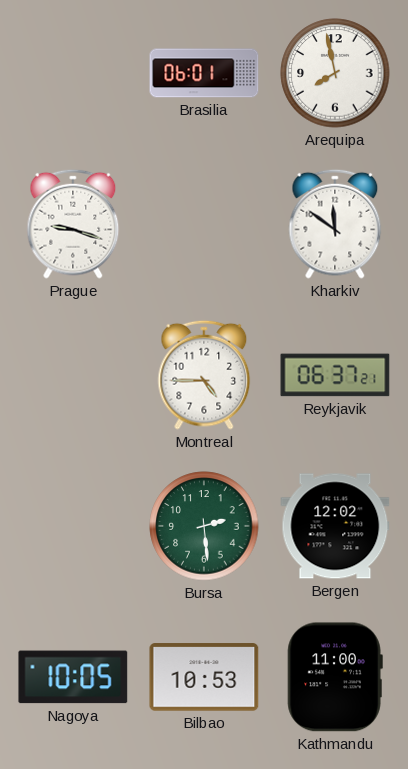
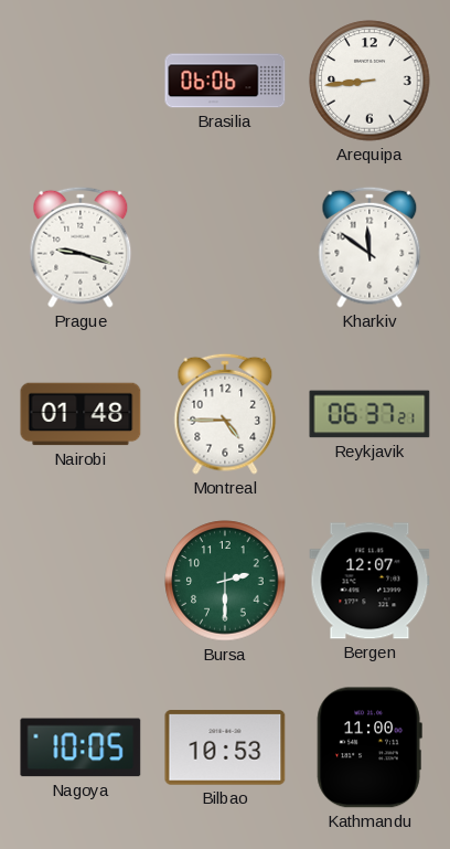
Brasilia: 06:01 -> 06:06
Arequipa: 7:58 -> 8:44
Nairobi: none -> 01:48
Bursa: 2:29 -> 2:30
Bergen: 12:02 -> 12:07
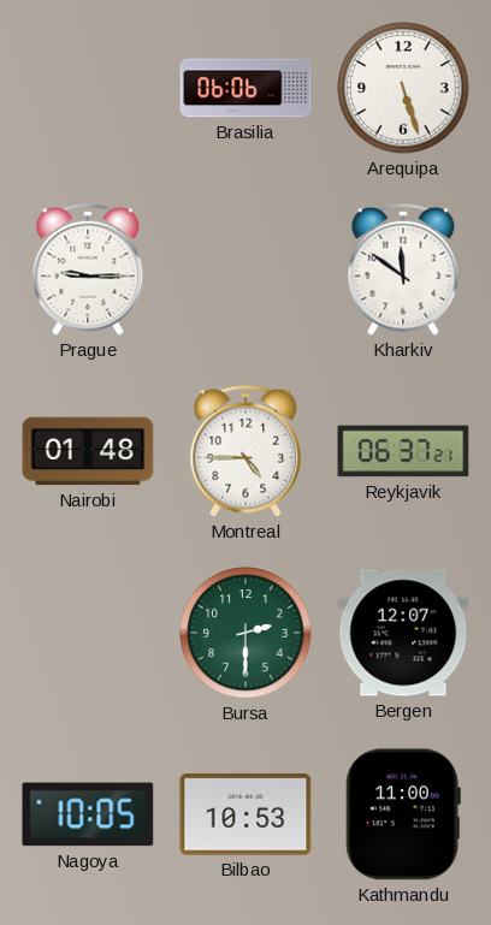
Arequipa: 8:44 -> 5:27
Prague: 9:18 -> 9:15
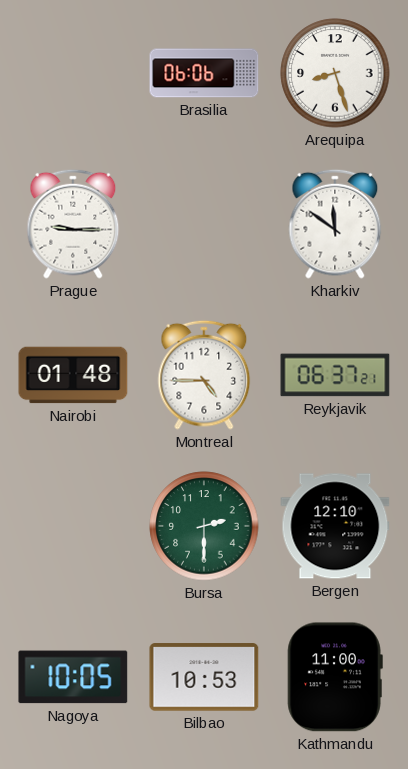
Arequipa: 5:27 -> 8:27
Bergen: 12:07 -> 12:10
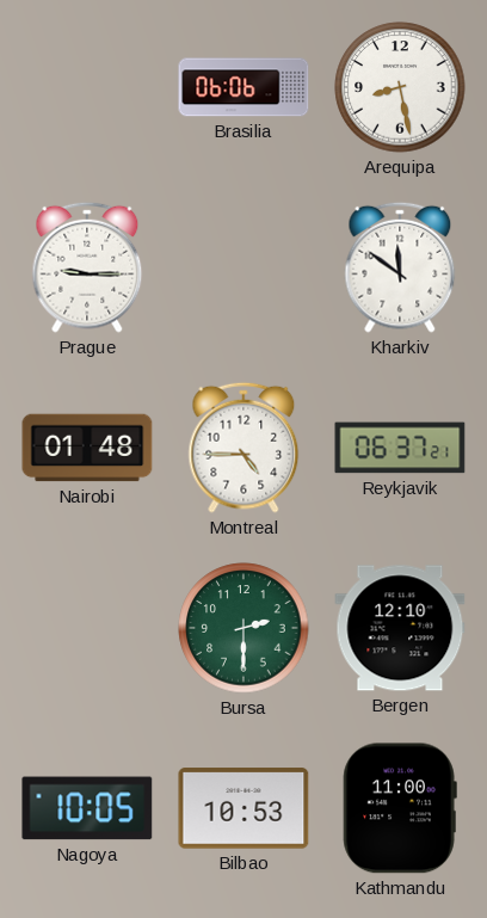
Arequipa: 8:27 -> 8:28
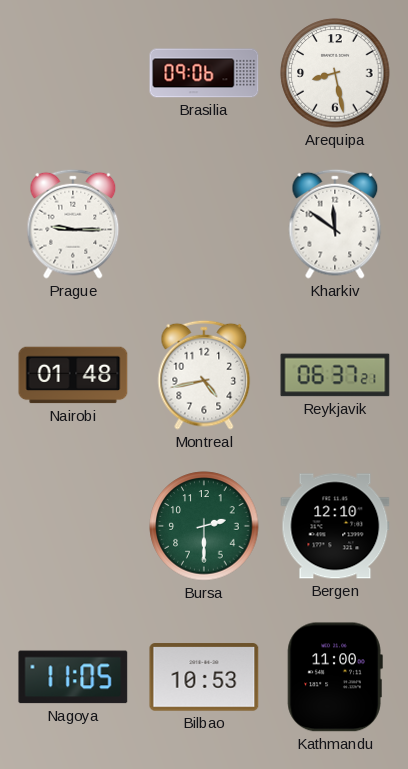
Brasilia: 06:06 -> 09:06
Montreal: 4:45 -> 4:43
Nagoya: 10:05 -> 11:05
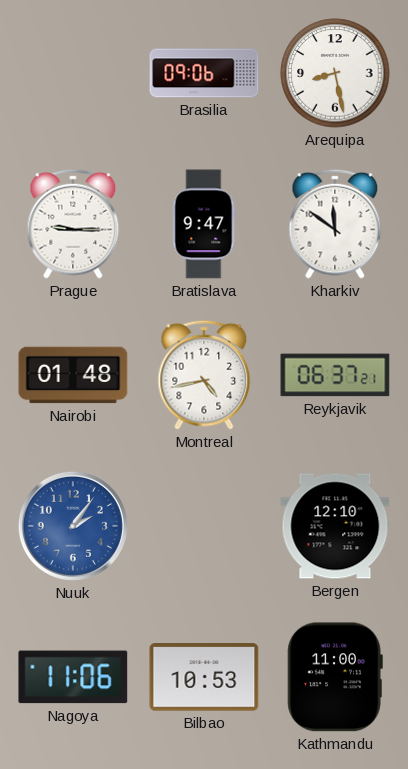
Bratislava: none -> 9:47
Nuuk: none -> 2:06
Bursa: 2:30 -> none
Nagoya: 11:05 -> 11:06
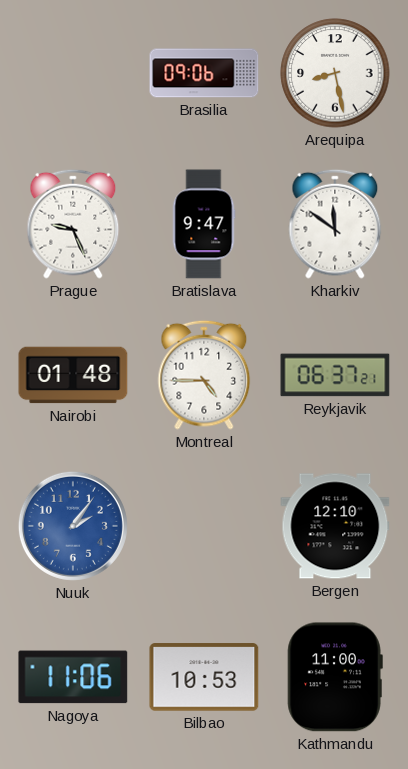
Prague: 9:15 -> 9:26
Montreal: 4:43 -> 4:45
